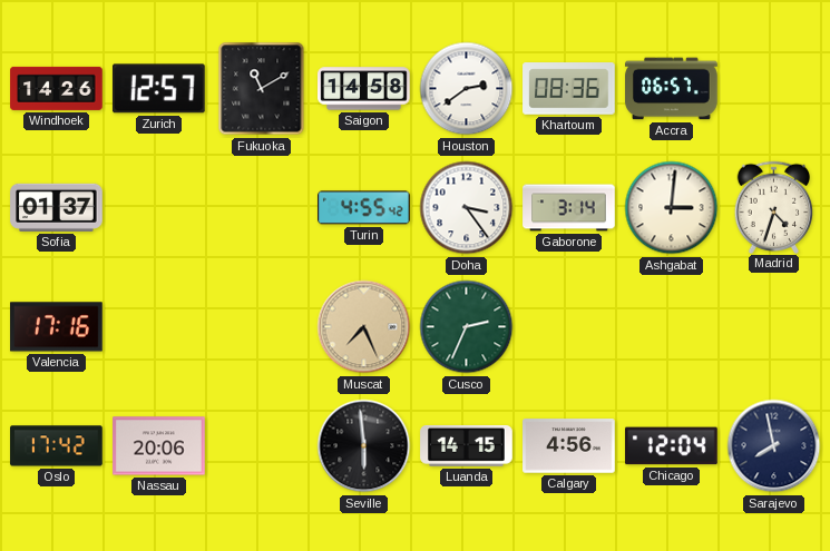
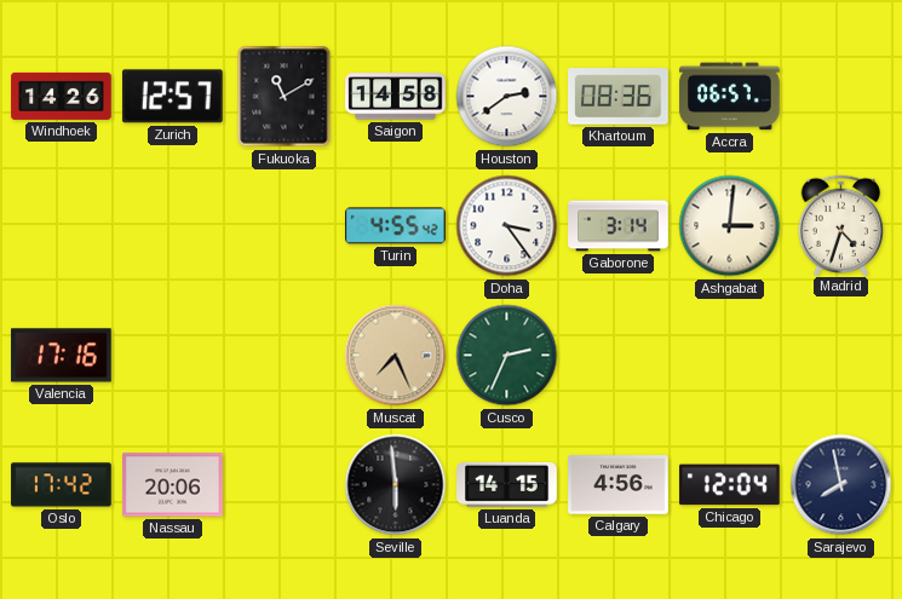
Sofia: 01:37 -> none
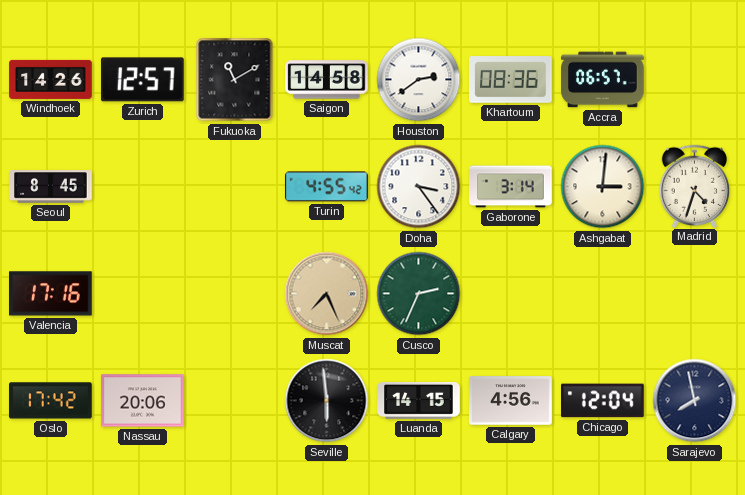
Seoul: none -> 8:45
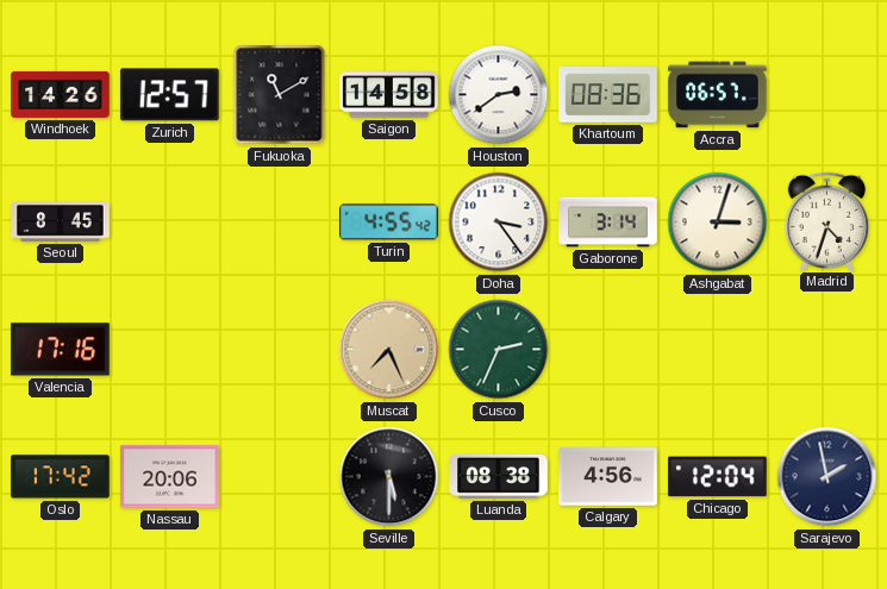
Ashgabat: 3:01 -> 3:03
Seville: 5:59 -> 5:30
Luanda: 14:15 -> 08:38
Sarajevo: 7:58 -> 1:58
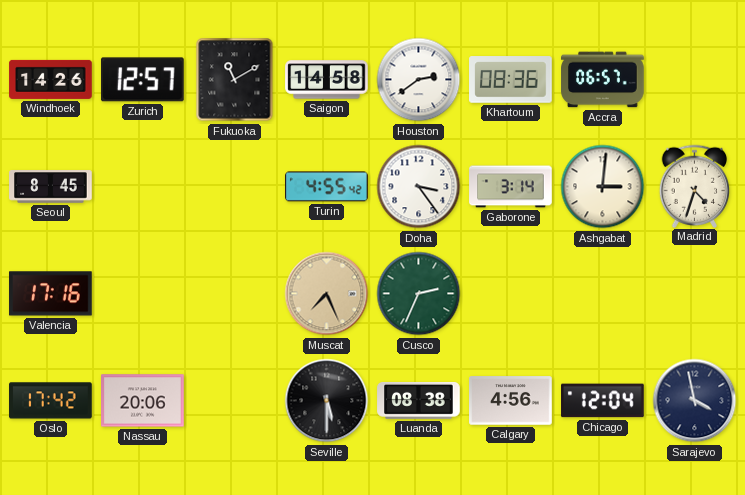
Ashgabat: 3:03 -> 3:01
Sarajevo: 1:58 -> 3:58
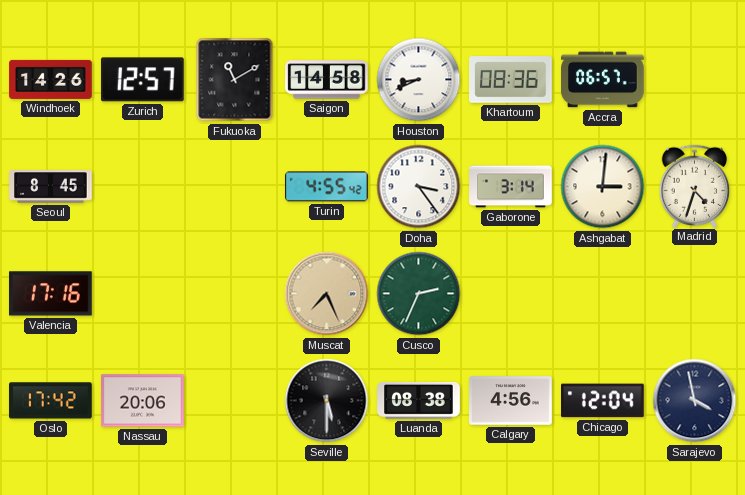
Houston: 2:39 -> 8:41
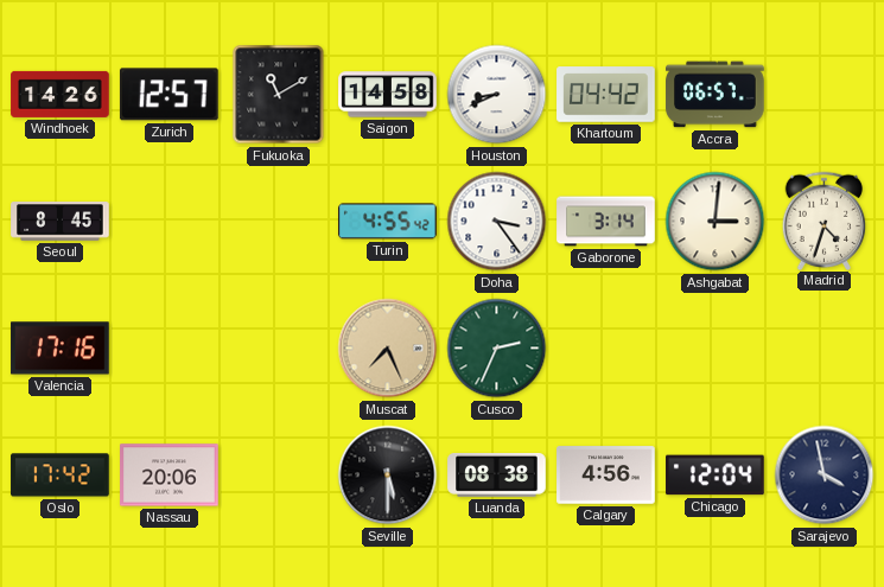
Khartoum: 08:36 -> 04:42
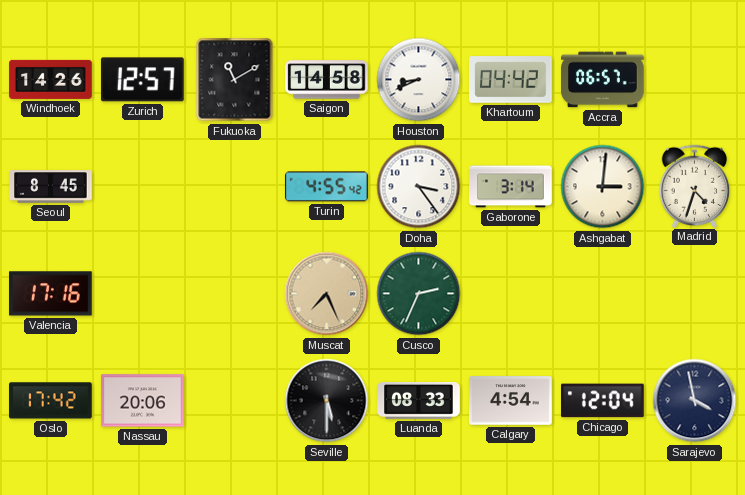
Luanda: 08:38 -> 08:33
Calgary: 4:56 -> 4:54
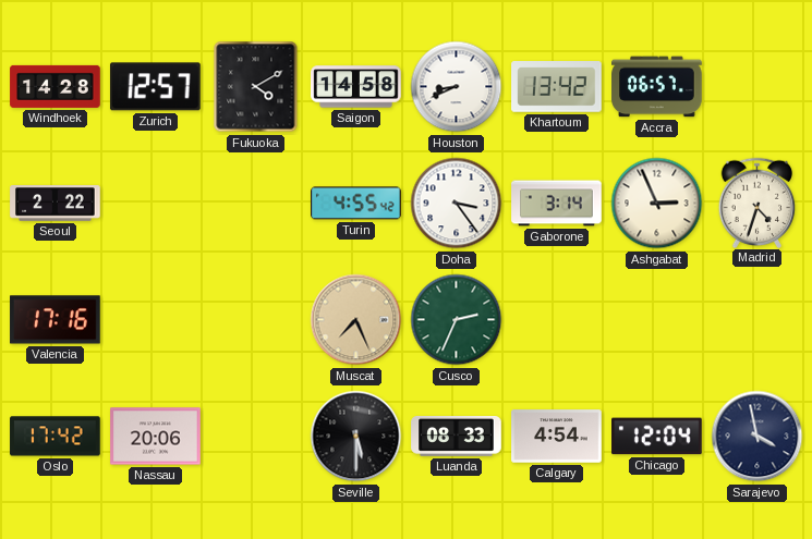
Windhoek: 14:26 -> 14:28
Fukuoka: 11:10 -> 4:10
Khartoum: 04:42 -> 13:42
Seoul: 8:45 -> 2:22
Ashgabat: 3:01 -> 2:56
